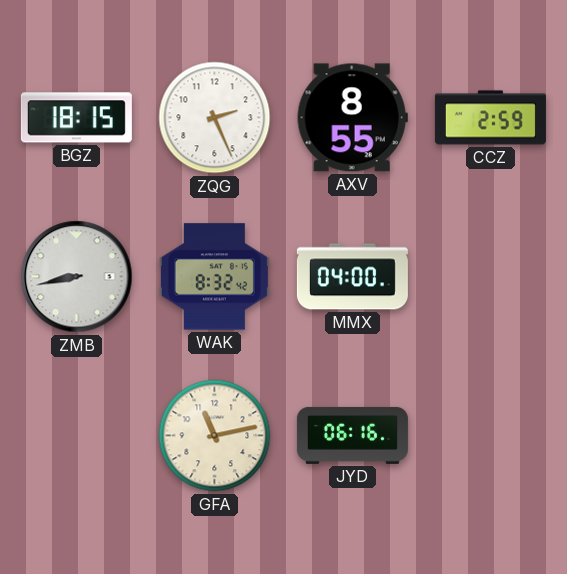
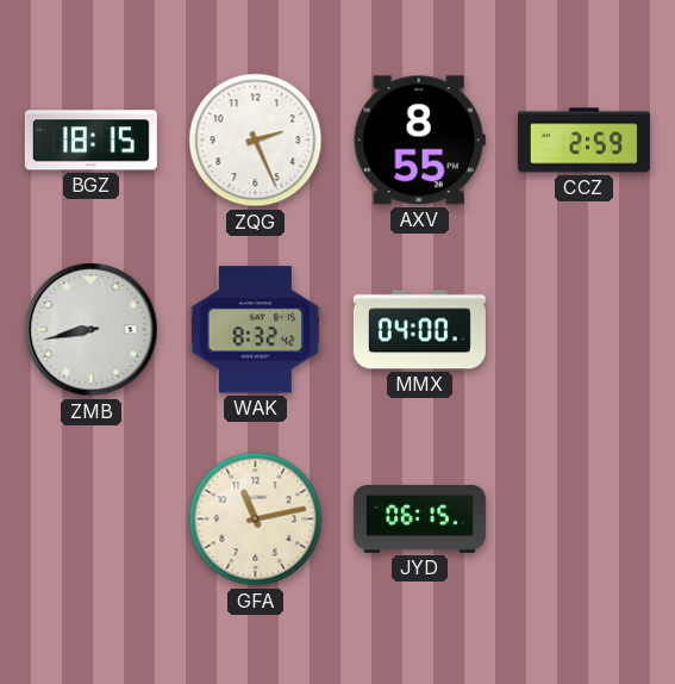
JYD: 06:16 -> 06:15
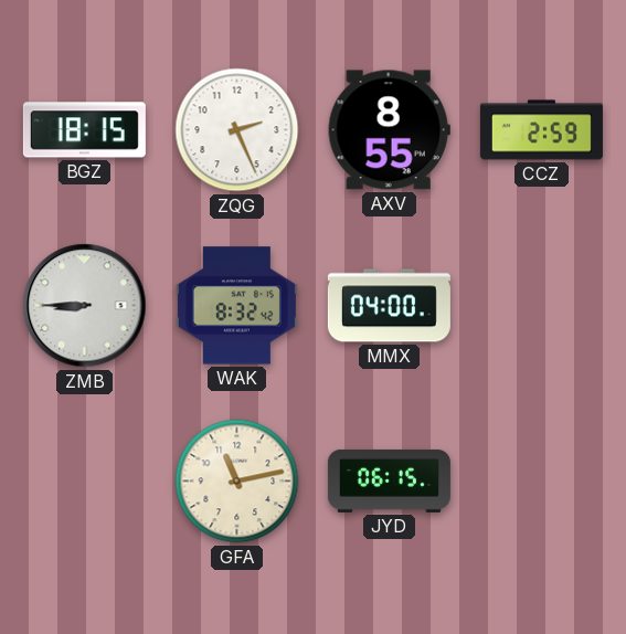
ZMB: 8:43 -> 8:45
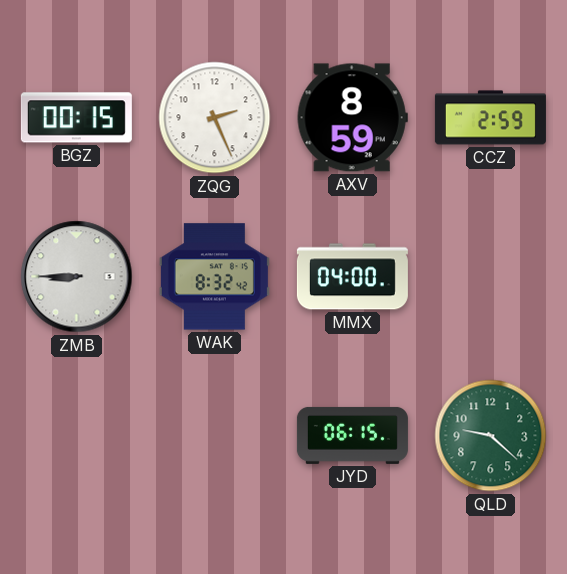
BGZ: 18:15 -> 00:15
AXV: 8:55 -> 8:59
GFA: 11:13 -> none
QLD: none -> 9:22
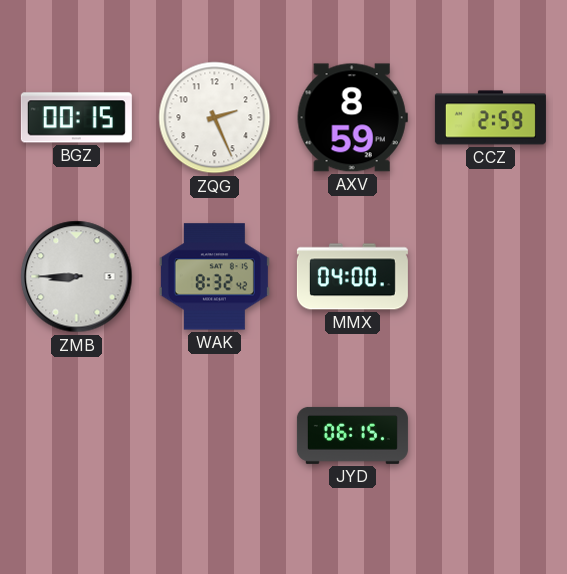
QLD: 9:22 -> none
